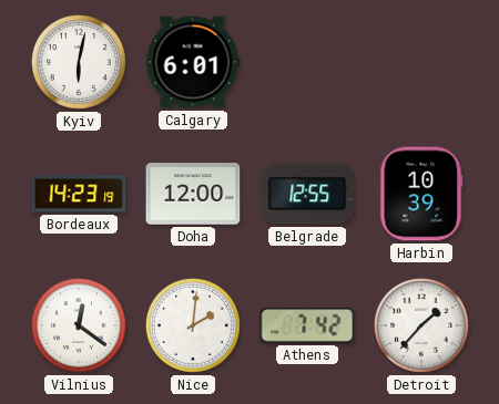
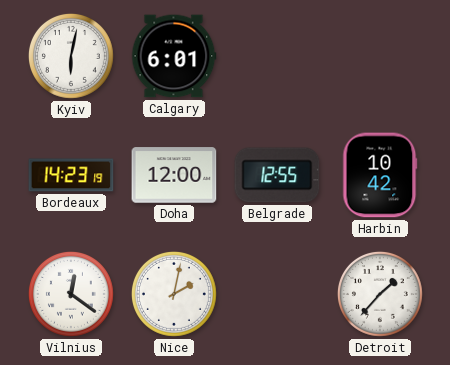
Harbin: 10:39 -> 10:42
Nice: 2:01 -> 2:02
Athens: 7:42 -> none
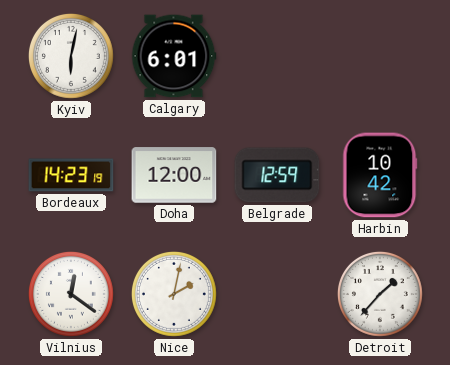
Belgrade: 12:55 -> 12:59
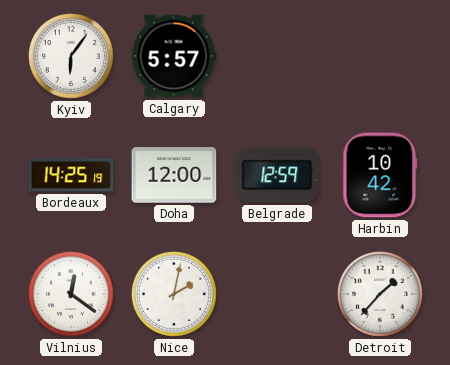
Kyiv: 6:02 -> 6:06
Calgary: 6:01 -> 5:57
Bordeaux: 14:23 -> 14:25
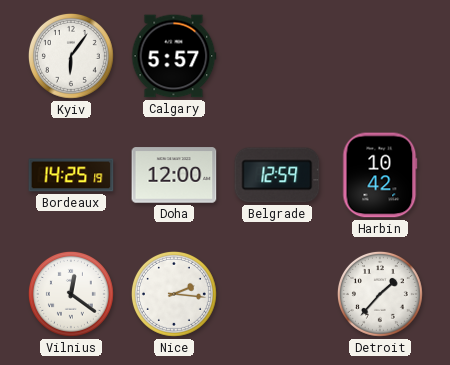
Nice: 2:02 -> 2:16
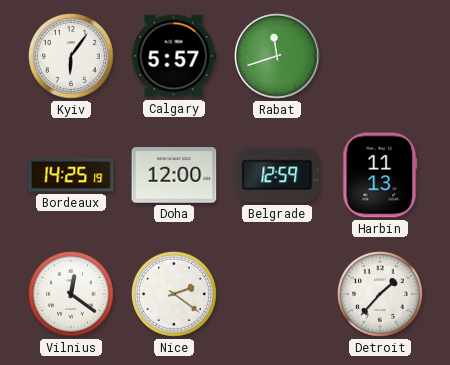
Rabat: none -> 11:42
Harbin: 10:42 -> 11:13
Nice: 2:16 -> 2:21
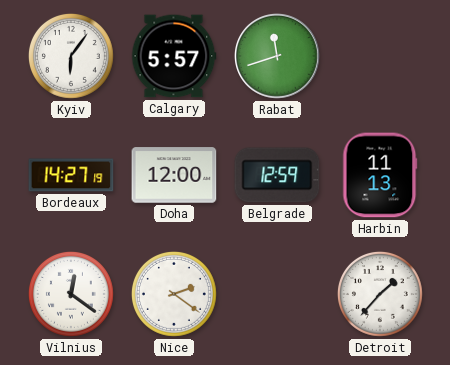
Bordeaux: 14:25 -> 14:27
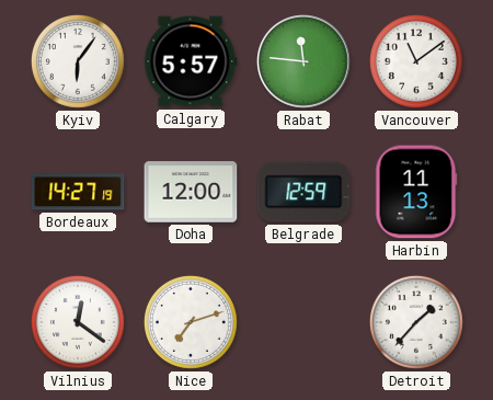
Rabat: 11:42 -> 11:46
Vancouver: none -> 11:09
Nice: 2:21 -> 7:12
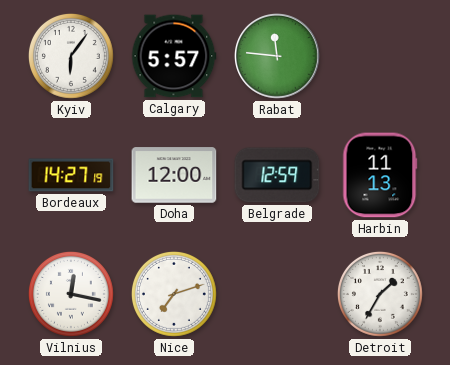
Vancouver: 11:09 -> none
Vilnius: 12:21 -> 12:17
Detroit: 1:37 -> 1:35
